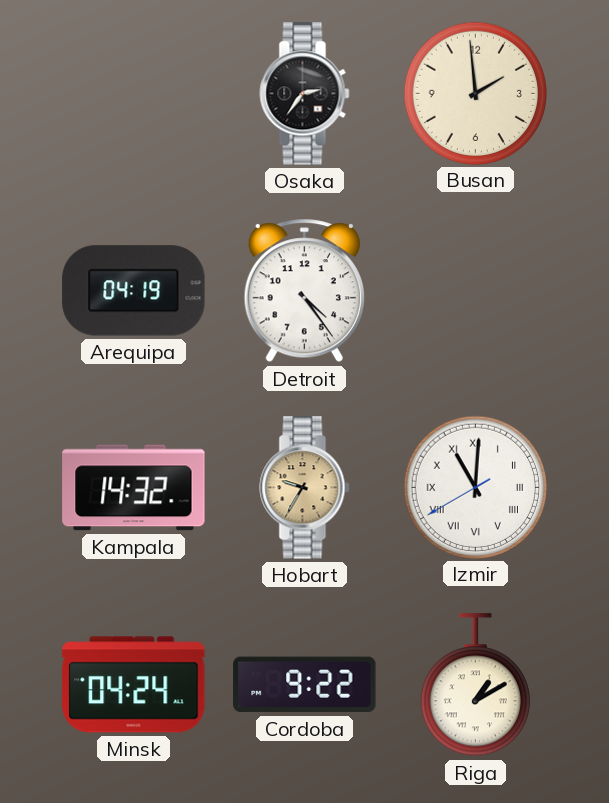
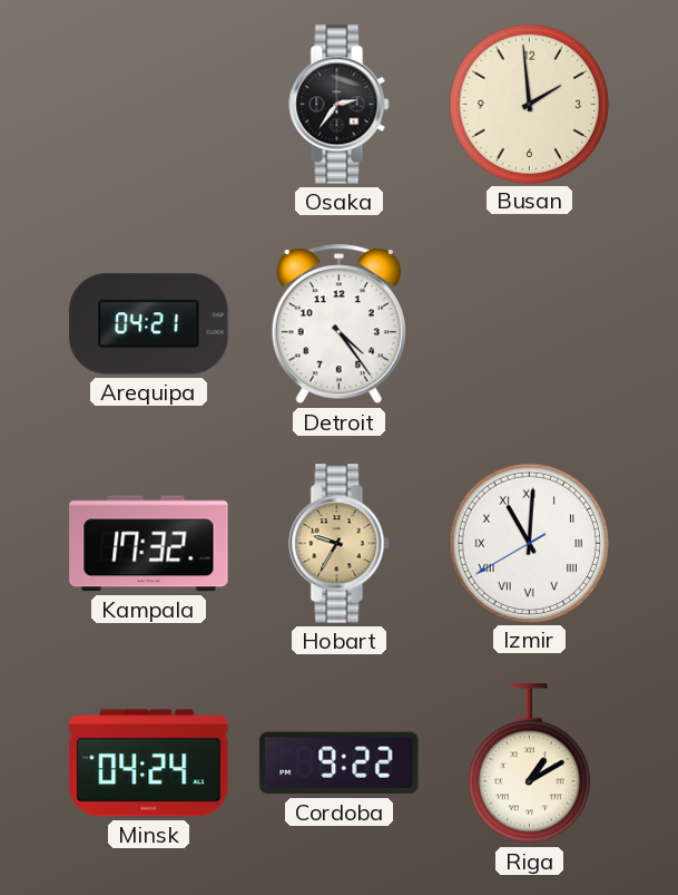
Arequipa: 04:19 -> 04:21
Kampala: 14:32 -> 17:32
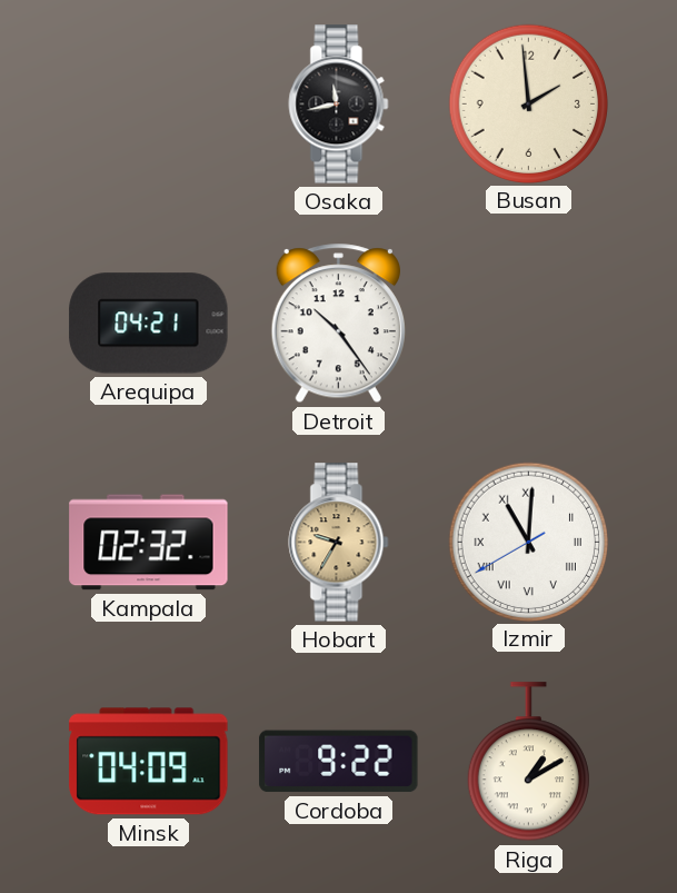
Osaka: 2:36 -> 11:43
Detroit: 4:24 -> 10:24
Kampala: 17:32 -> 02:32
Minsk: 04:24 -> 04:09
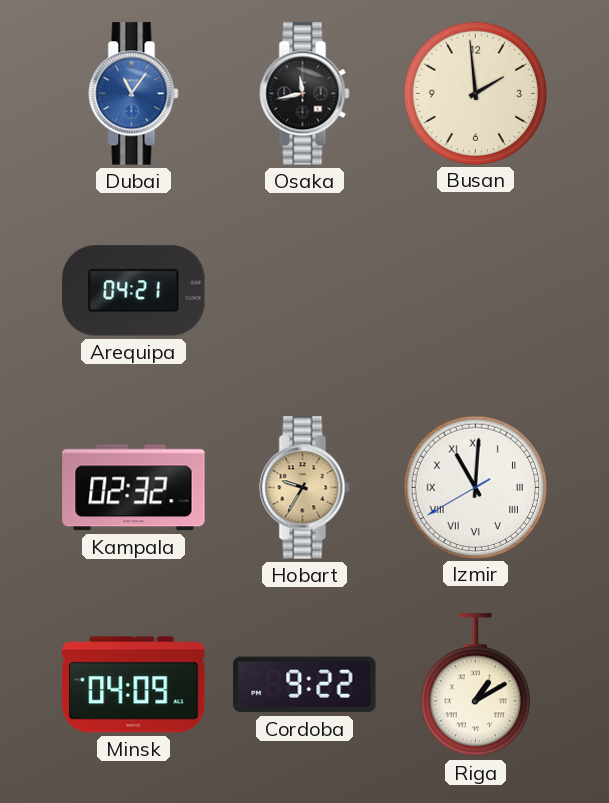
Dubai: none -> 11:06
Detroit: 10:24 -> none
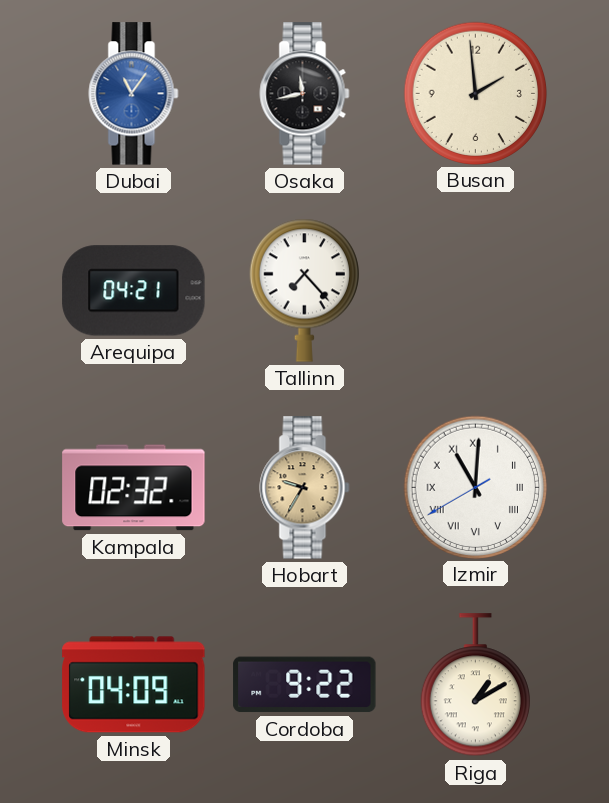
Tallinn: none -> 7:23
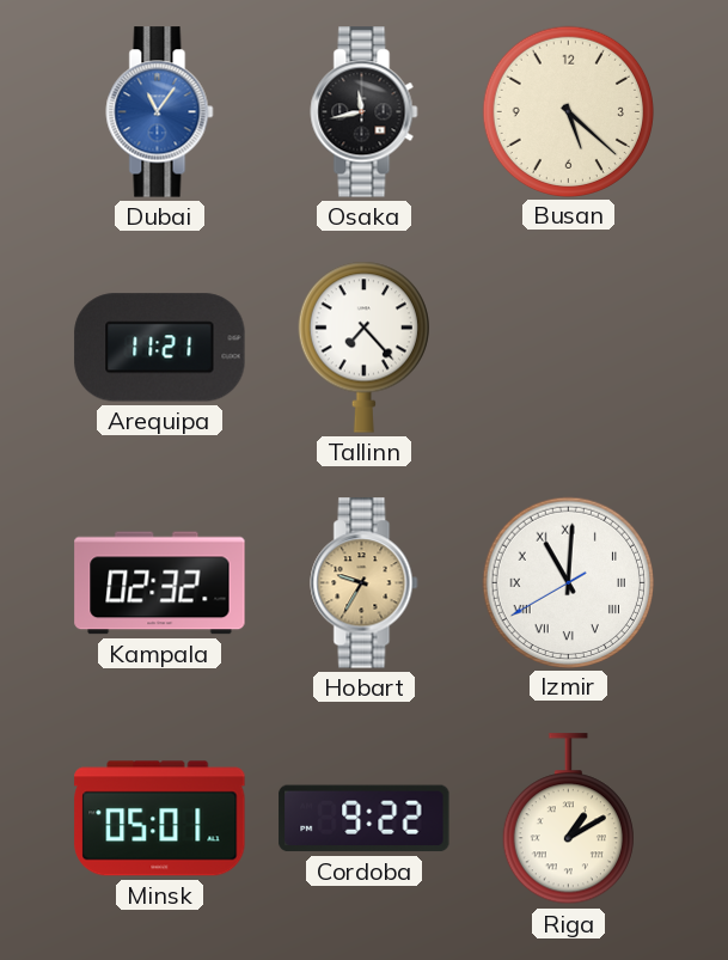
Busan: 1:59 -> 5:22
Arequipa: 04:21 -> 11:21
Minsk: 04:09 -> 05:01
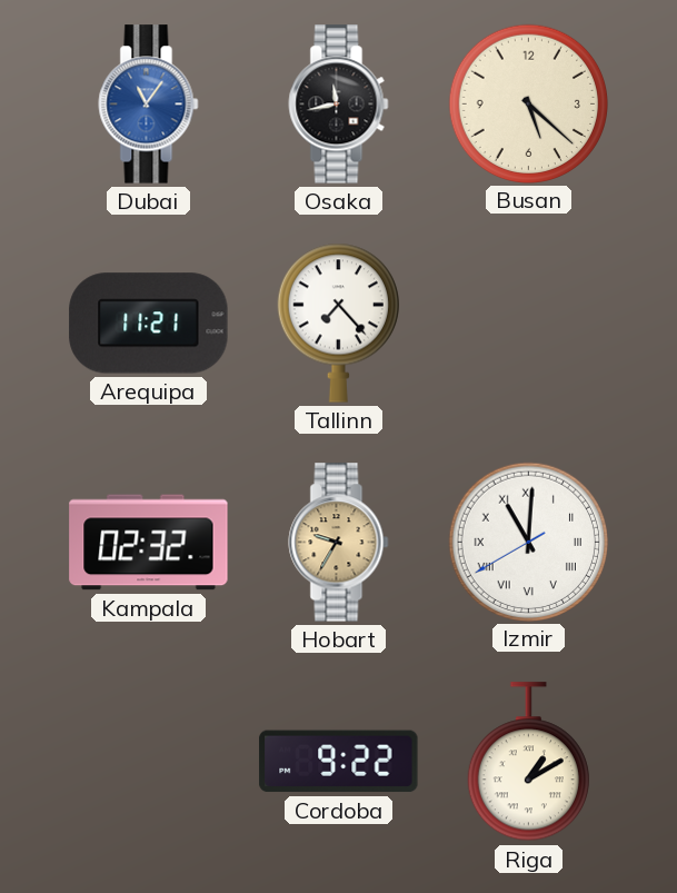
Minsk: 05:01 -> none
